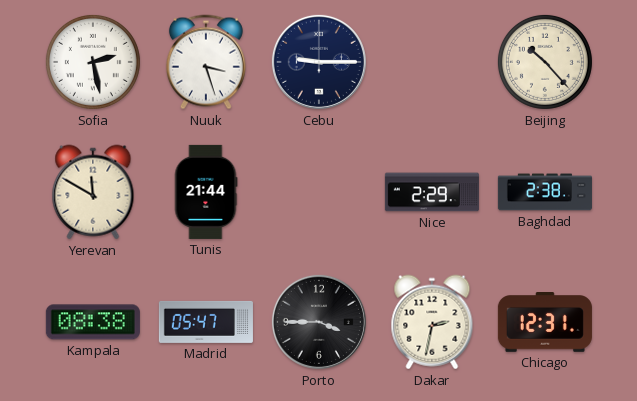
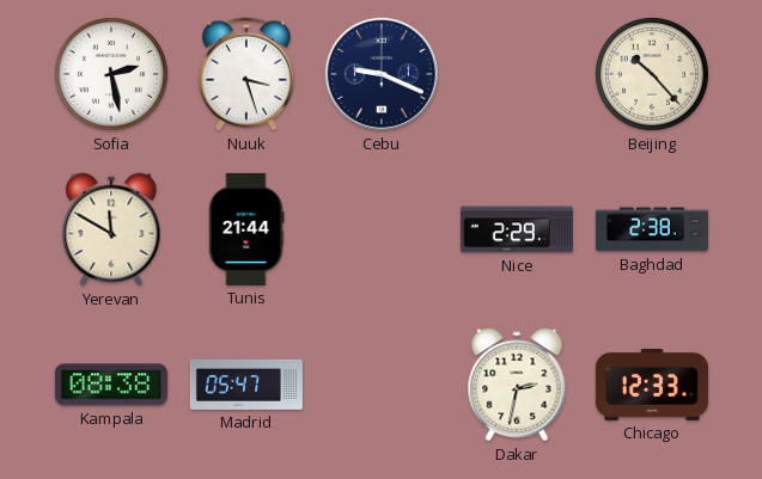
Cebu: 9:15 -> 9:19
Porto: 3:45 -> none
Chicago: 12:31 -> 12:33
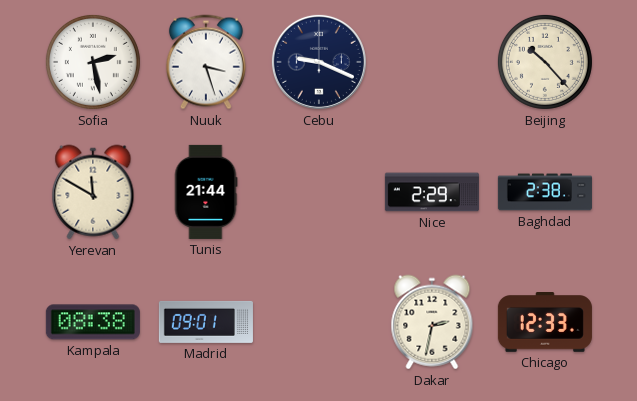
Madrid: 05:47 -> 09:01
